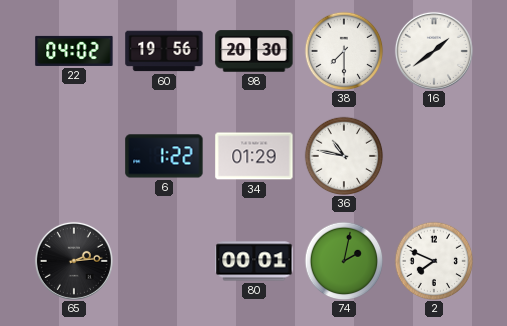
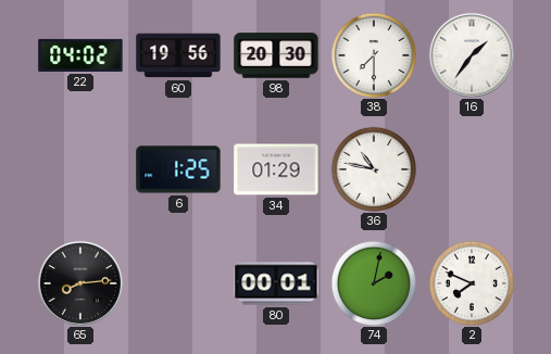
16: 1:39 -> 1:36
6: 1:22 -> 1:25
65: 2:14 -> 8:14
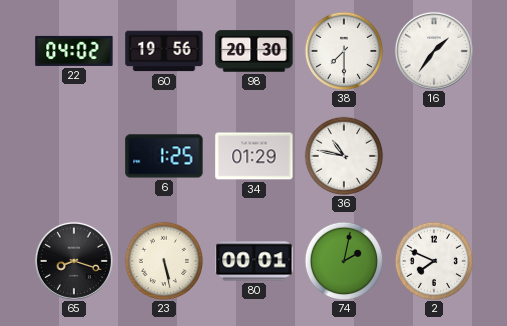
65: 8:14 -> 8:18
23: none -> 5:28
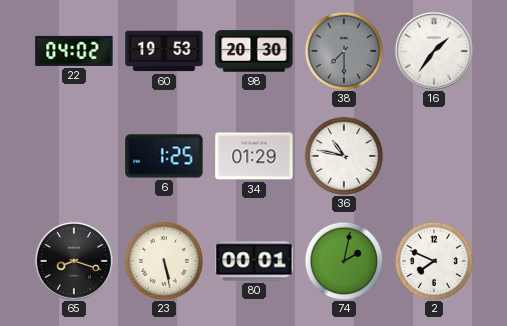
60: 19:56 -> 19:53
38 dial: white -> grey
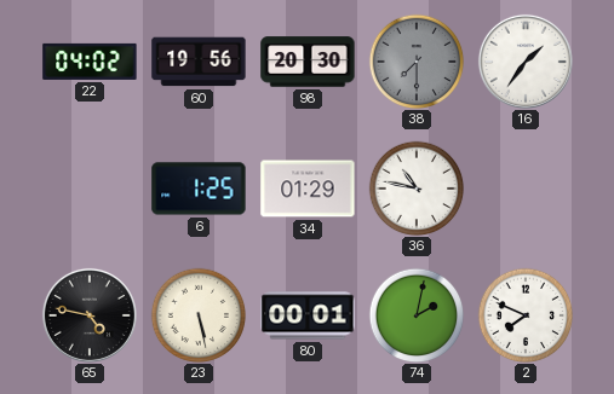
60: 19:53 -> 19:56
65: 8:18 -> 4:47
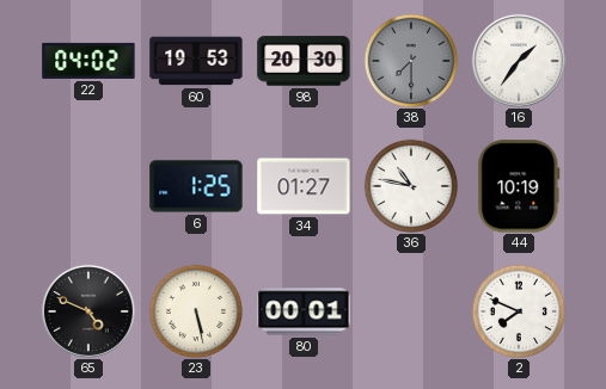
60: 19:56 -> 19:53
34: 01:29 -> 01:27
44: none -> 10:19
65: 4:47 -> 4:49
74: 2:02 -> none
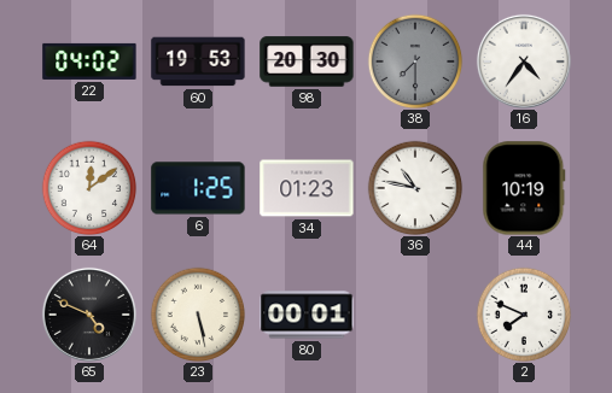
16: 1:36 -> 4:36
64: none -> 12:09
34: 01:27 -> 01:23
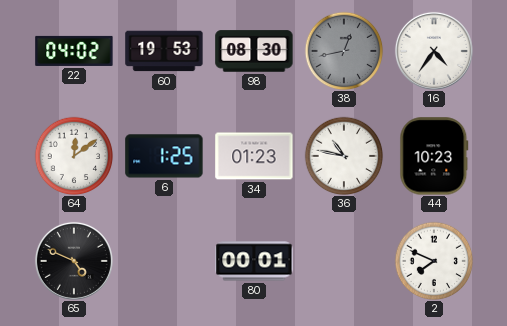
98: 20:30 -> 08:30
38: 7:30 -> 12:43
44: 10:19 -> 10:23
23: 5:28 -> none
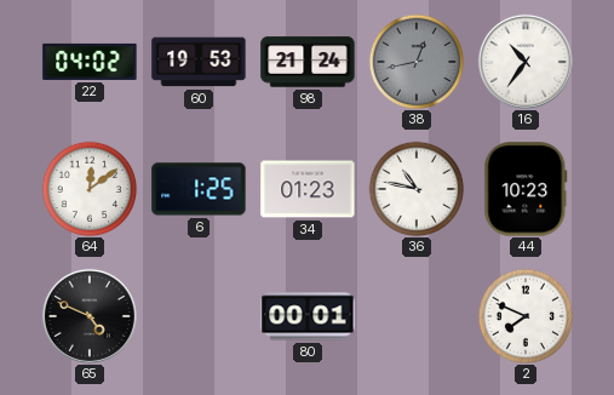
98: 08:30 -> 21:24
16: 4:36 -> 10:36
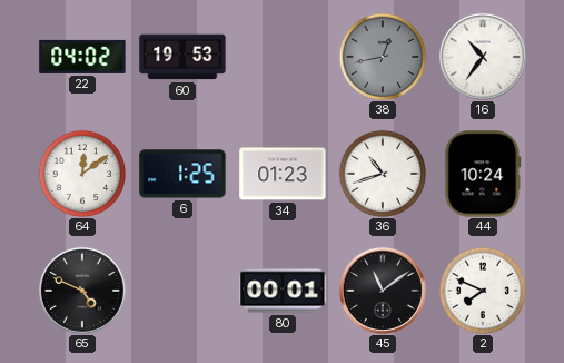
98: 21:24 -> none
36: 10:47 -> 10:42
44: 10:23 -> 10:24
45: none -> 11:09
